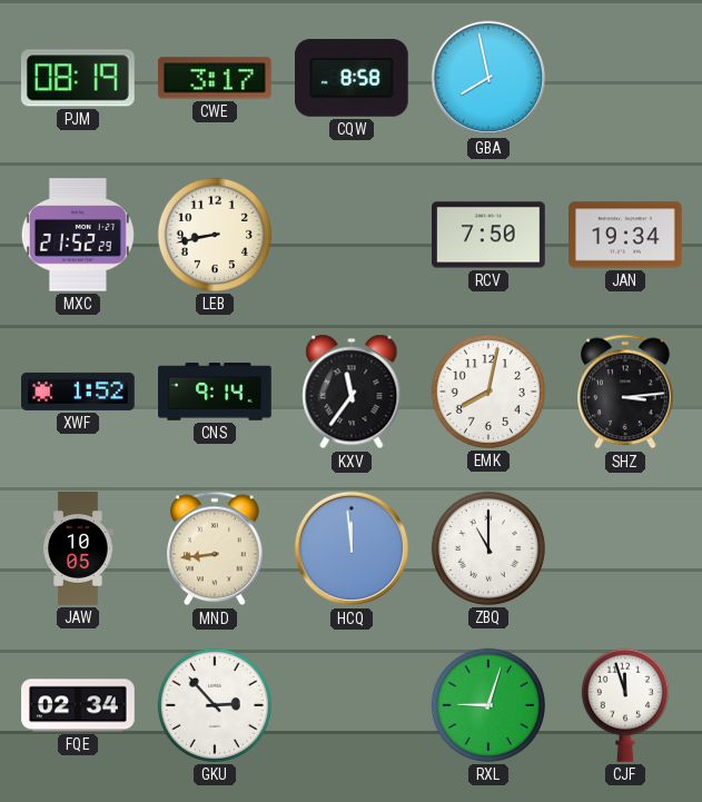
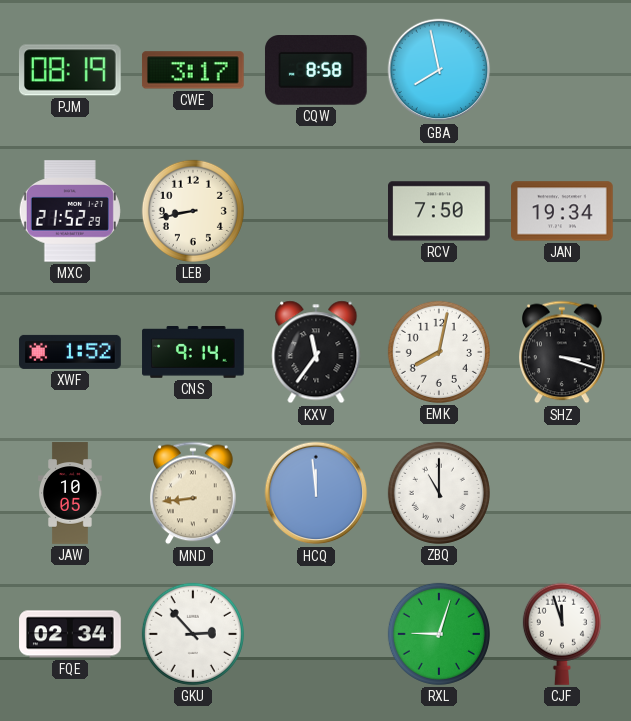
SHZ: 3:14 -> 3:18
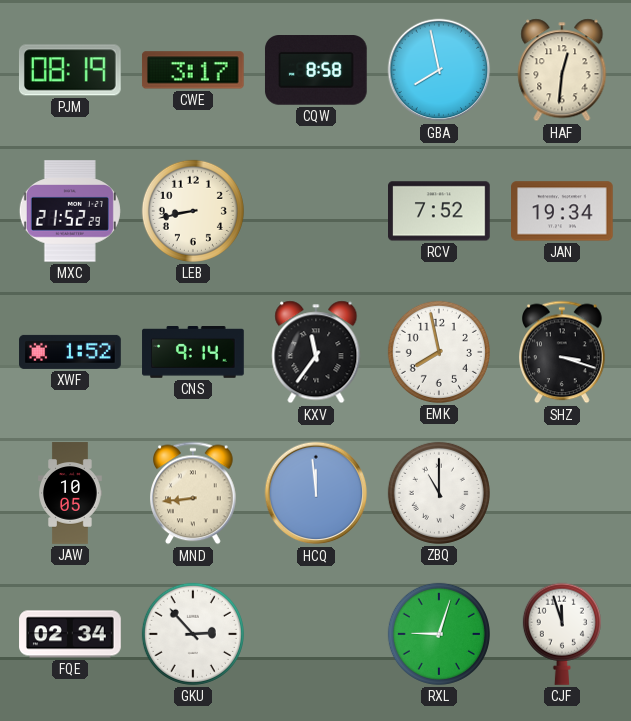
HAF: none -> 12:31
RCV: 7:50 -> 7:52
EMK: 8:02 -> 7:58
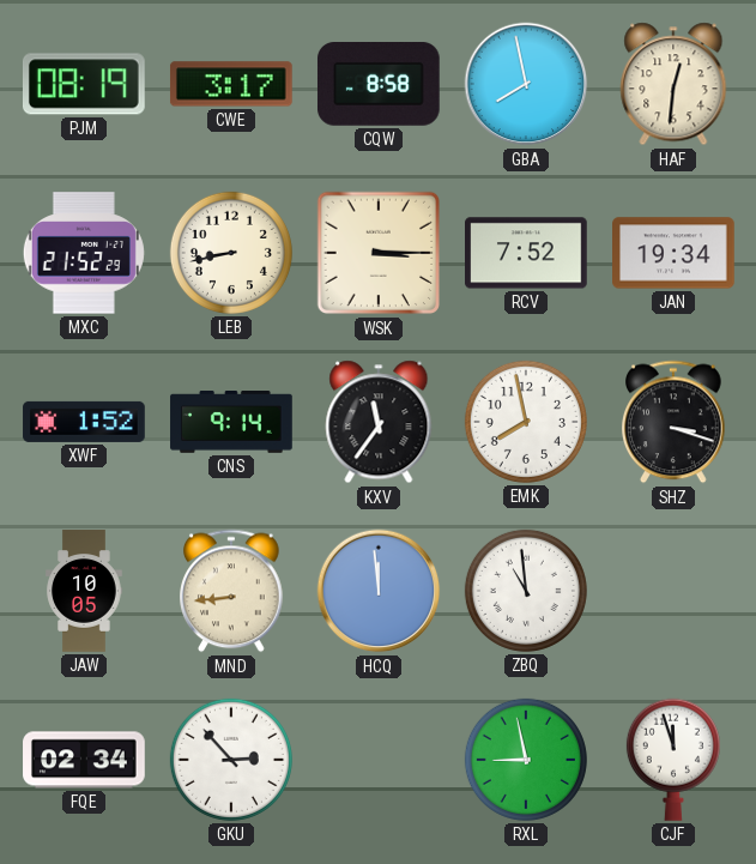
WSK: none -> 3:15
ZBQ: 11:00 -> 10:59
RXL: 9:03 -> 8:58
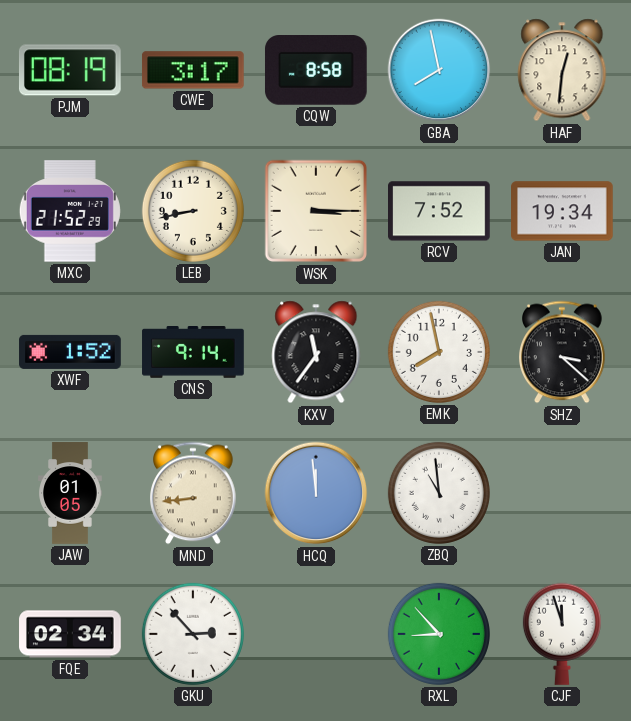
SHZ: 3:18 -> 3:22
JAW: 10:05 -> 01:05
RXL: 8:58 -> 8:53
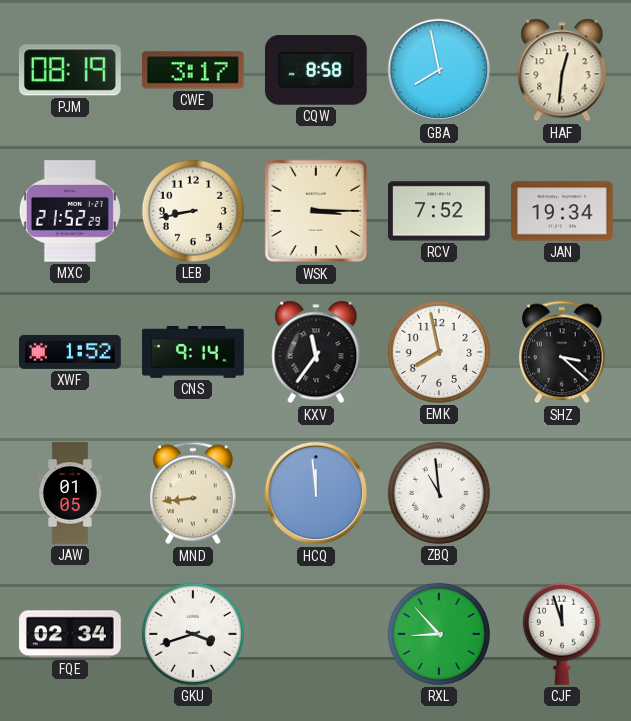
GKU: 2:53 -> 3:42
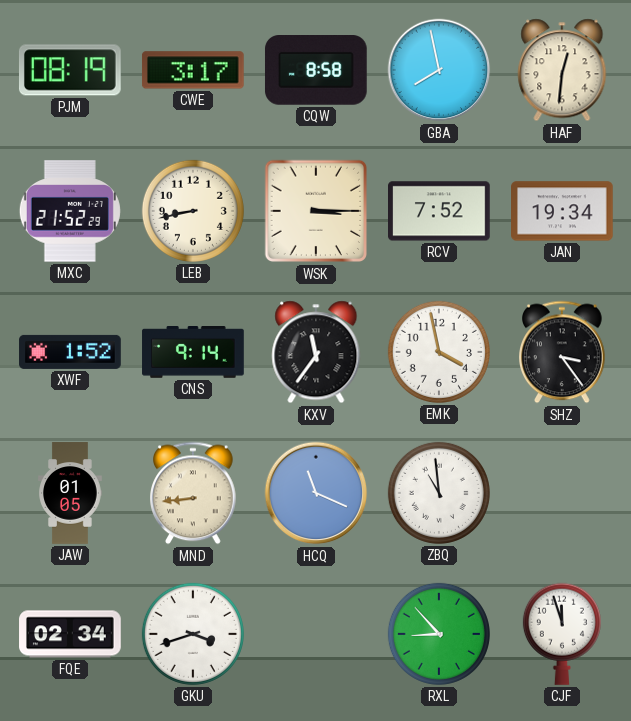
EMK: 7:58 -> 3:58
SHZ: 3:22 -> 3:24
HCQ: 11:59 -> 11:19
